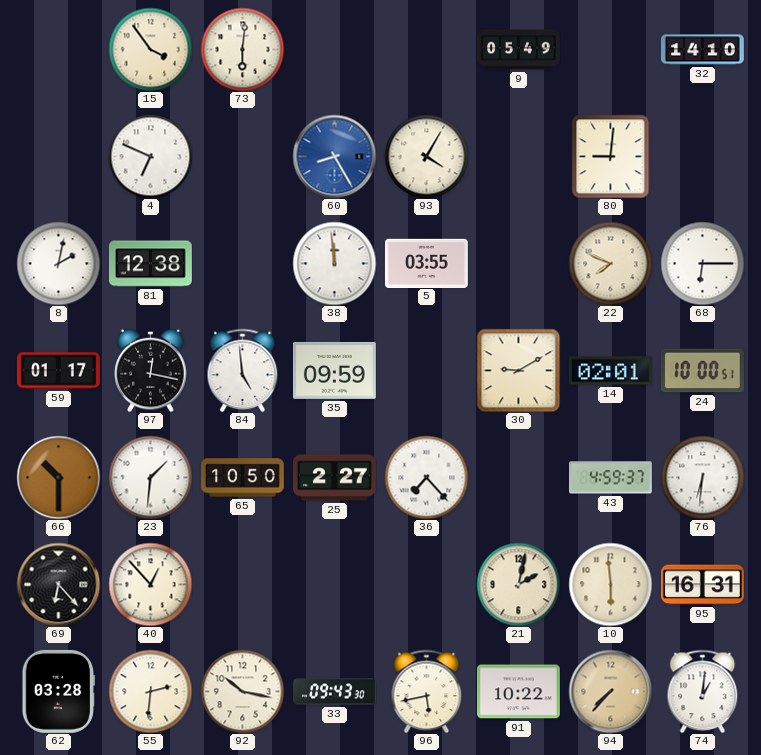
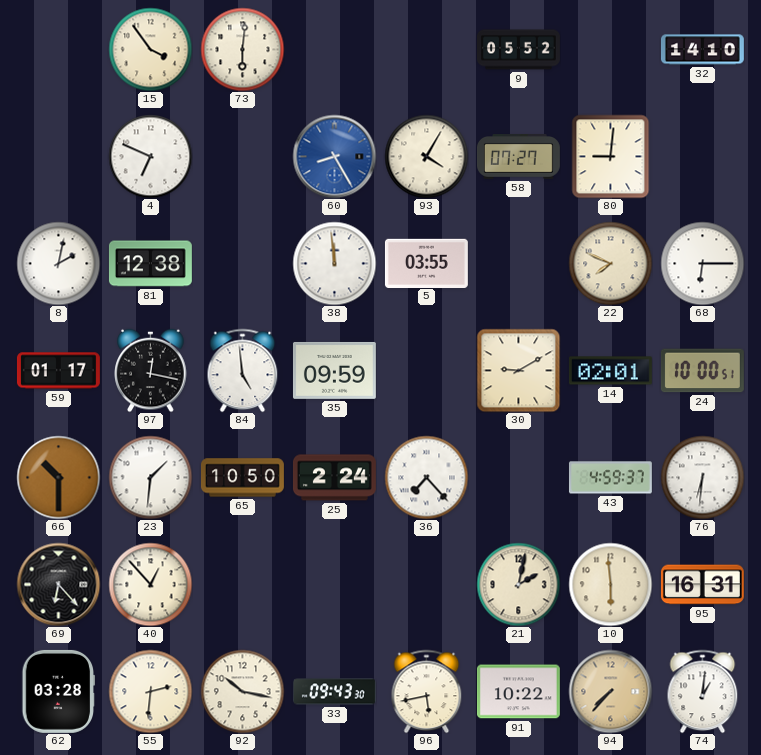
9: 05:49 -> 05:52
58: none -> 07:27
25: 2:27 -> 2:24
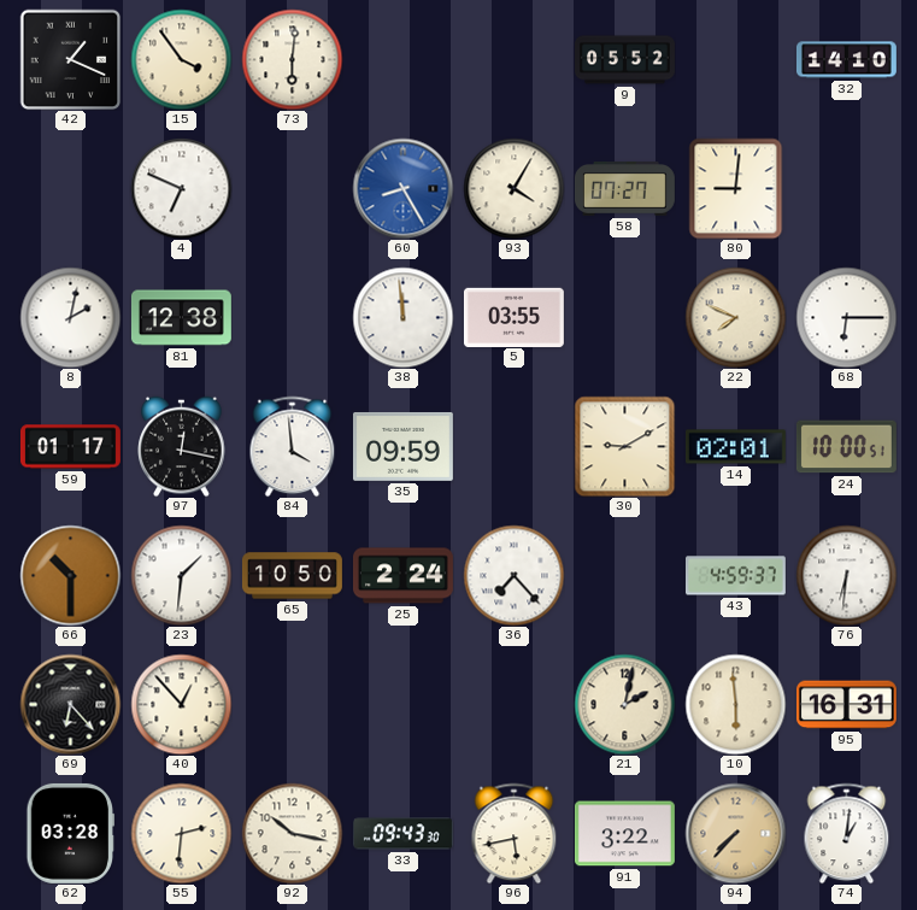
42: none -> 1:19
84: 4:59 -> 3:59
91: 10:22 -> 3:22
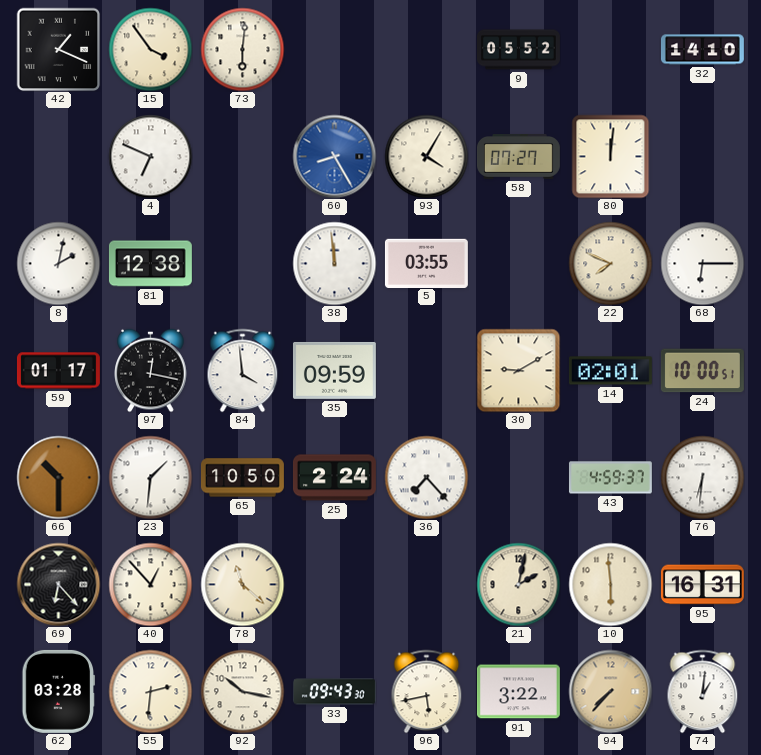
80: 9:01 -> 12:01
78: none -> 11:22
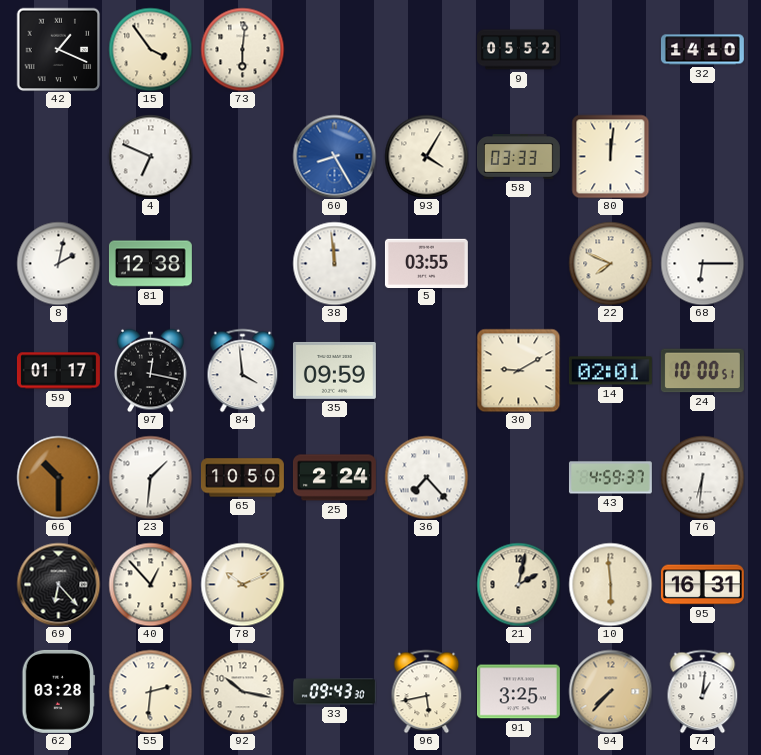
58: 07:27 -> 03:33
78: 11:22 -> 10:11
91: 3:22 -> 3:25
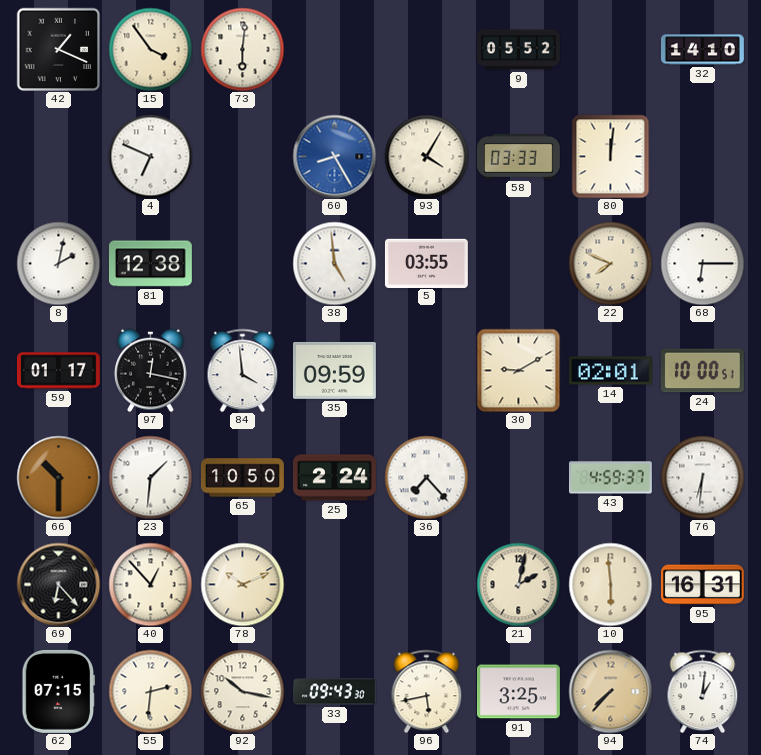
38: 11:59 -> 4:59
62: 03:28 -> 07:15
